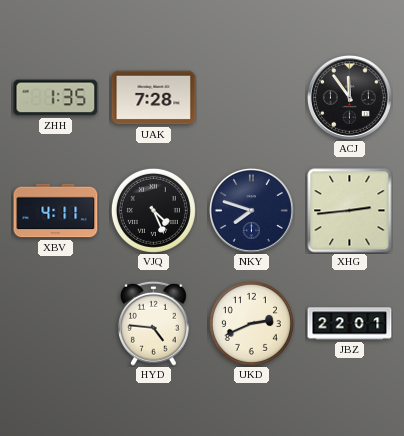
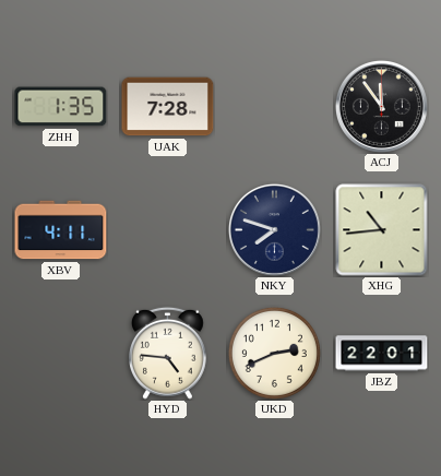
VJQ: 4:26 -> none
XHG: 2:44 -> 10:44
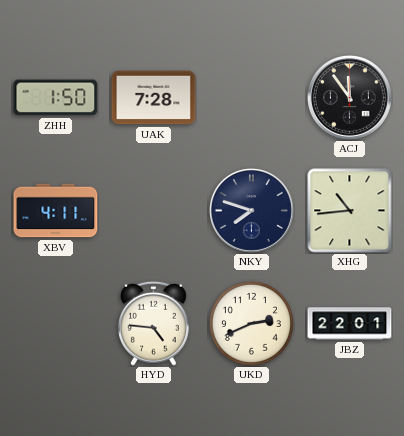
ZHH: 1:35 -> 1:50
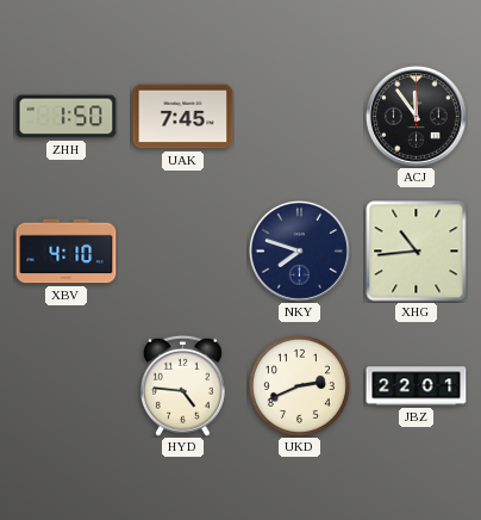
UAK: 7:28 -> 7:45
XBV: 4:11 -> 4:10
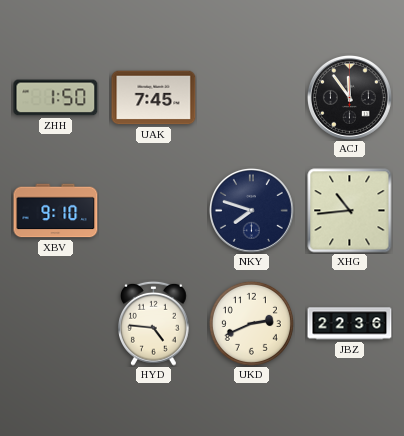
XBV: 4:10 -> 9:10
JBZ: 22:01 -> 22:36
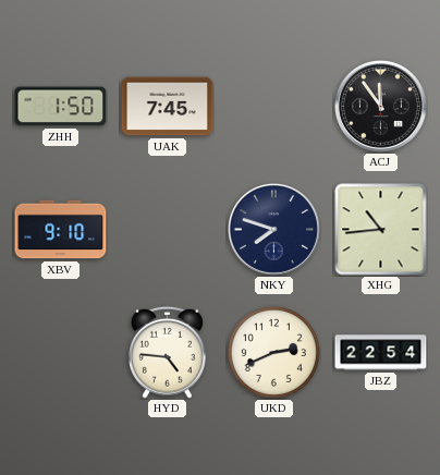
JBZ: 22:36 -> 22:54
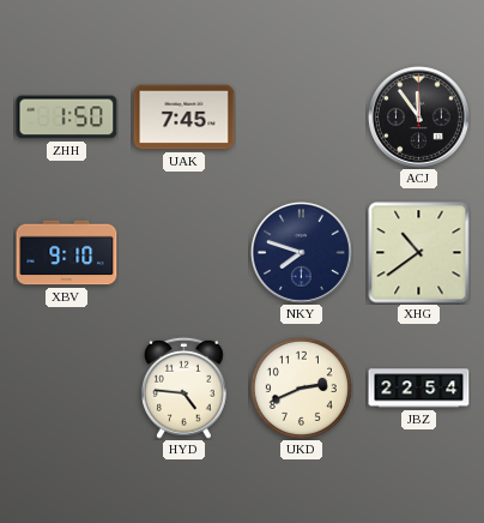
XHG: 10:44 -> 10:39
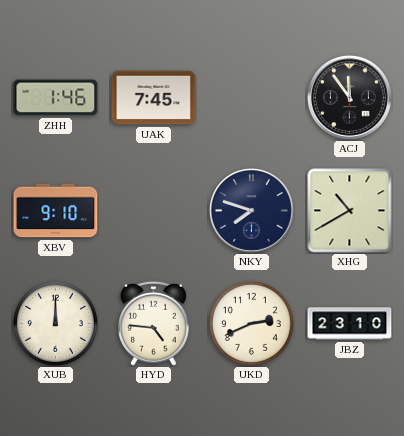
ZHH: 1:50 -> 1:46
XHG: 10:39 -> 10:40
XUB: none -> 12:00
JBZ: 22:54 -> 23:10
